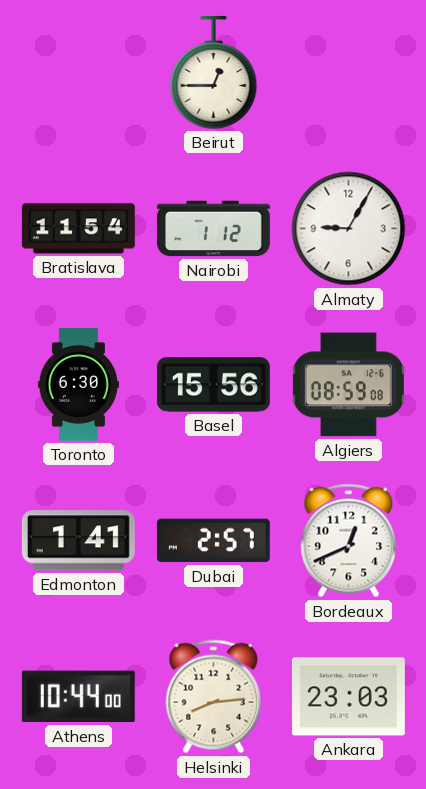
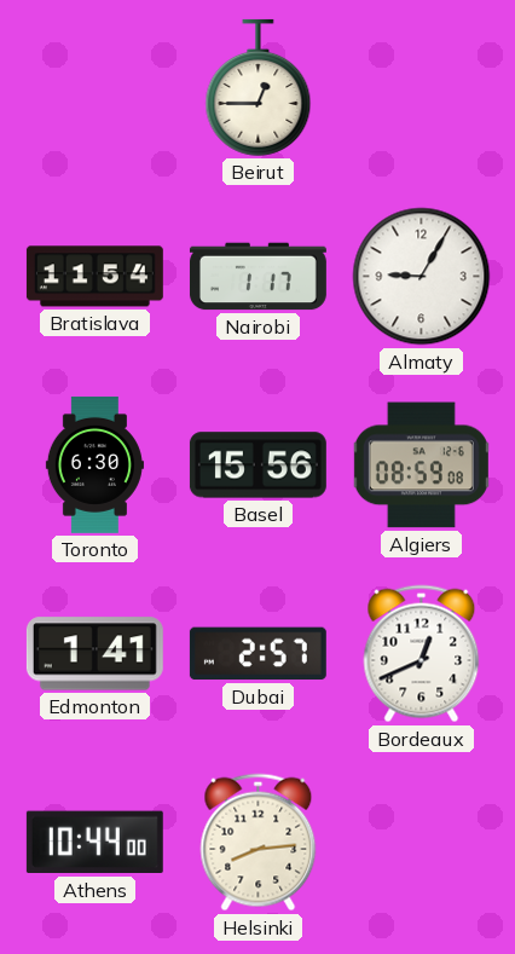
Nairobi: 1:12 -> 1:17
Ankara: 23:03 -> none
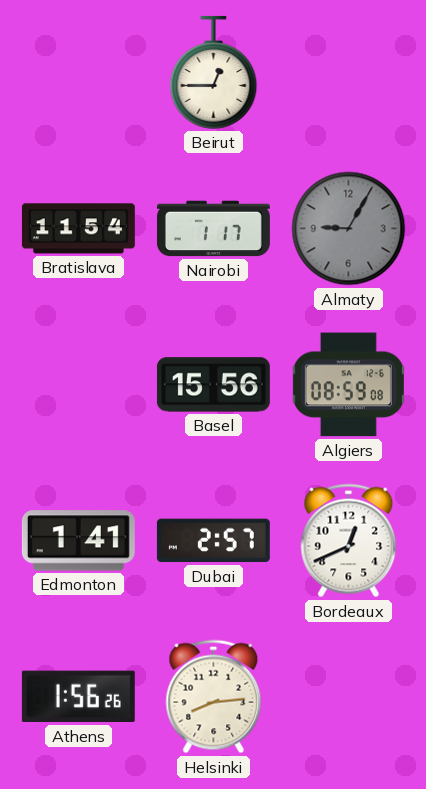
Almaty dial: white -> grey
Toronto: 6:30 -> none
Athens: 10:44 -> 1:56
